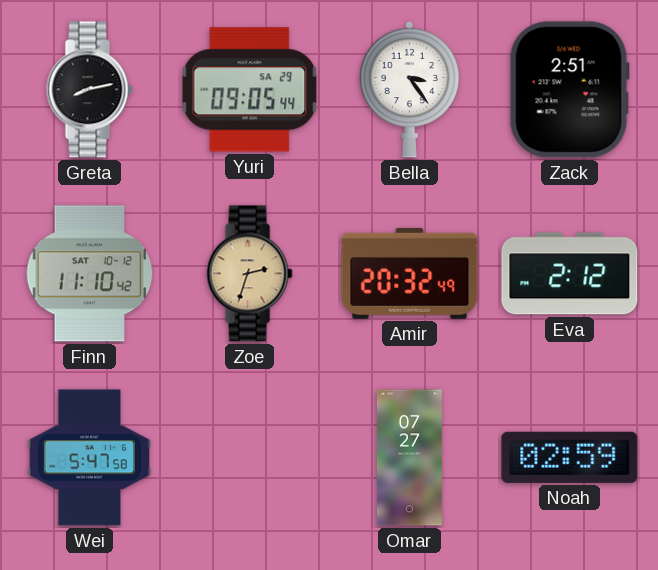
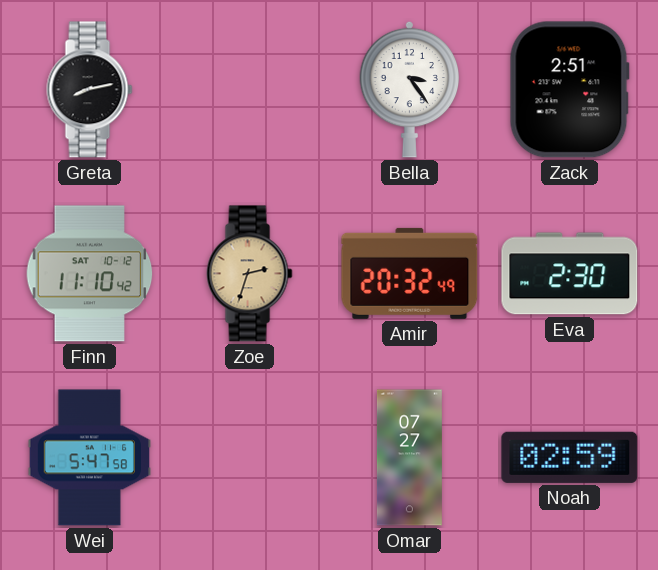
Yuri: 09:05 -> none
Eva: 2:12 -> 2:30
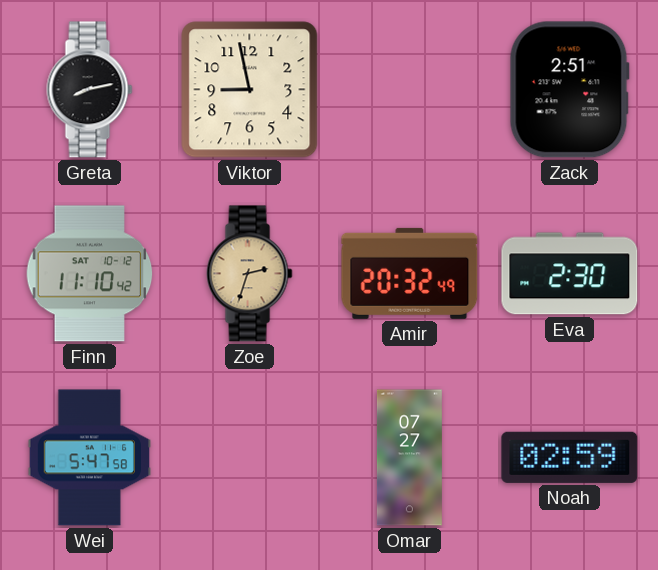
Viktor: none -> 8:58
Bella: 3:24 -> none
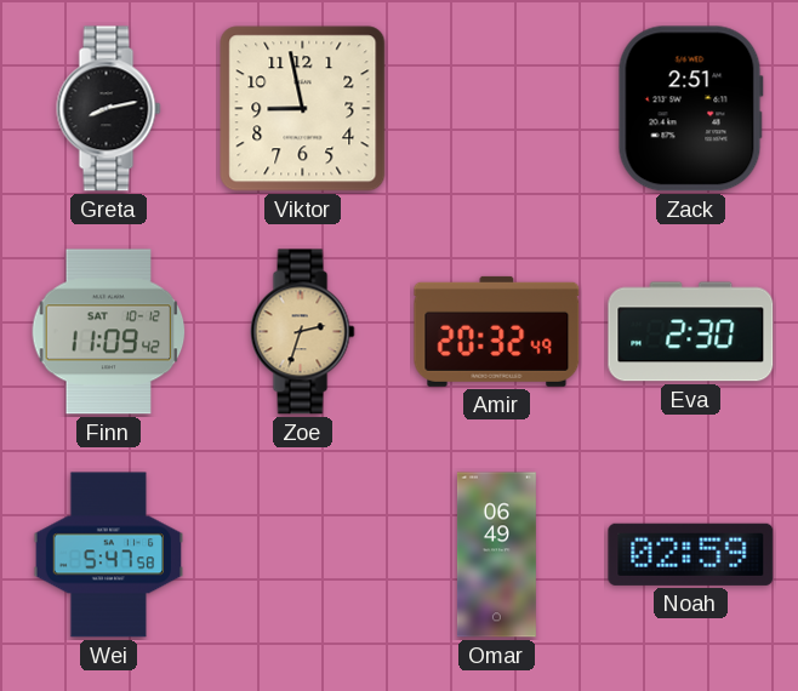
Finn: 11:10 -> 11:09
Omar: 07:27 -> 06:49
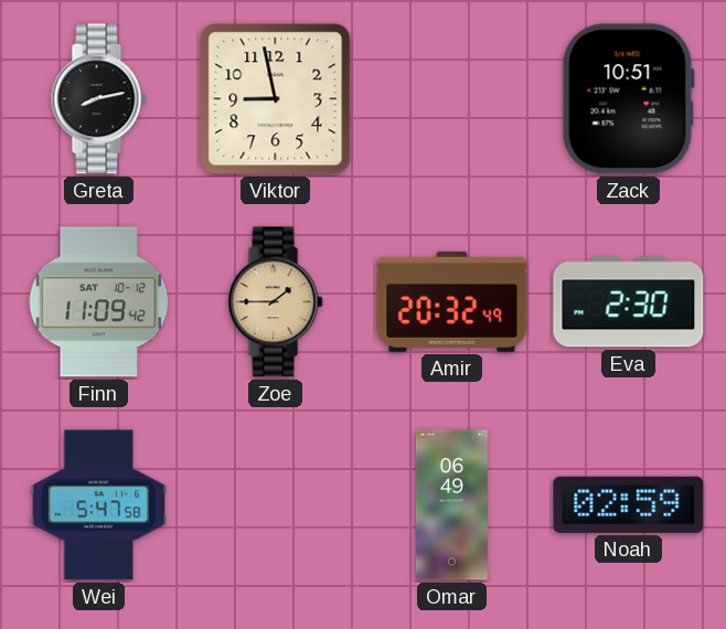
Zack: 2:51 -> 10:51
Zoe: 2:33 -> 1:45
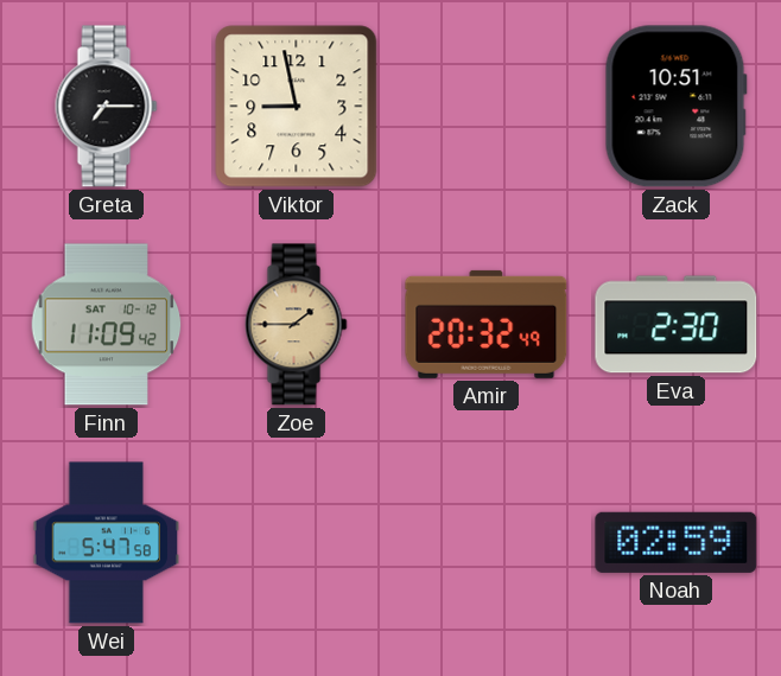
Greta: 8:13 -> 7:15
Omar: 06:49 -> none
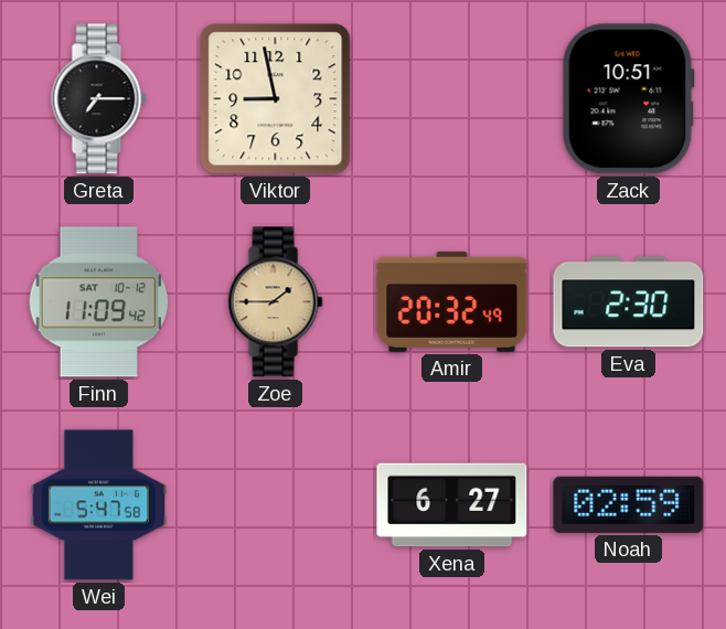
Xena: none -> 6:27
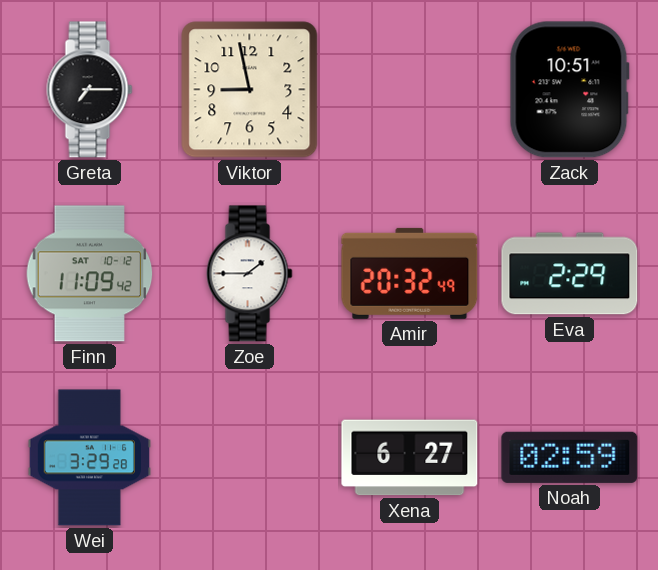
Zoe dial: champagne -> white
Eva: 2:30 -> 2:29
Wei: 5:47 -> 3:29
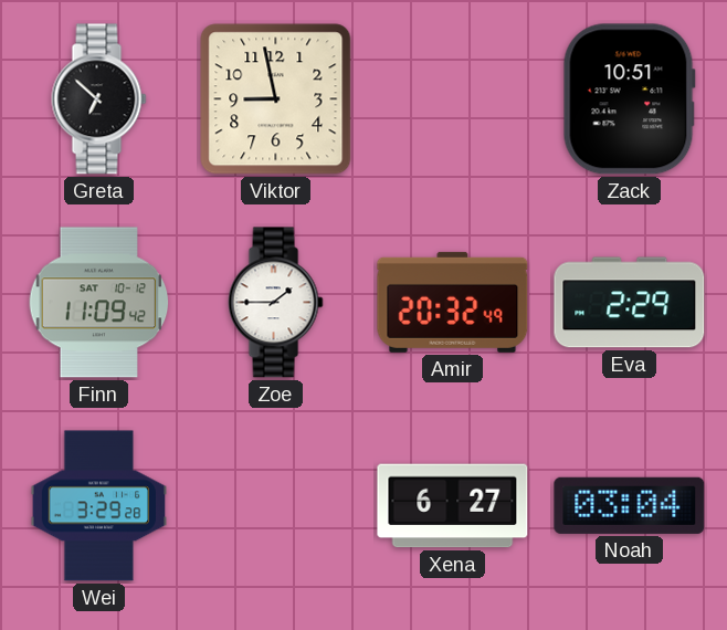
Greta: 7:15 -> 6:52
Noah: 02:59 -> 03:04
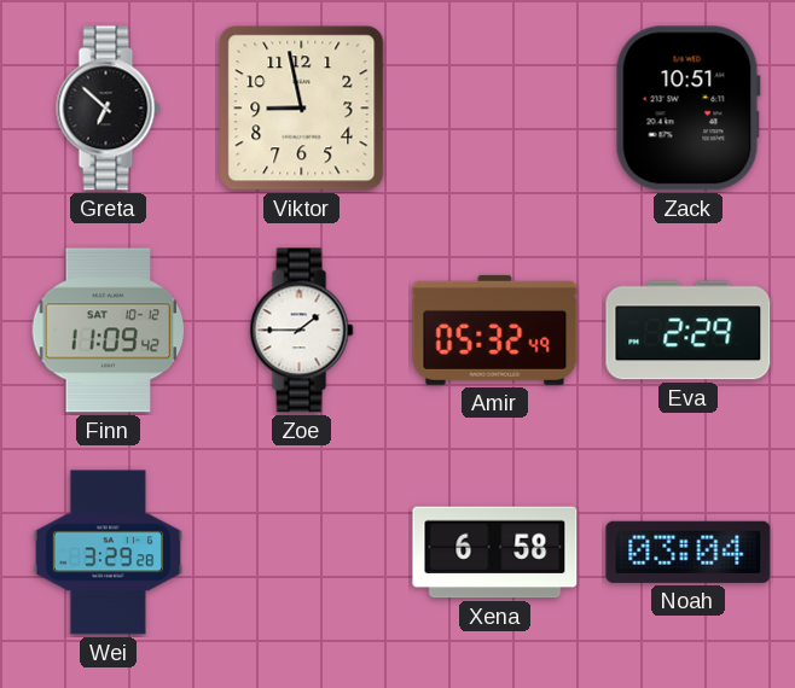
Amir: 20:32 -> 05:32
Xena: 6:27 -> 6:58
